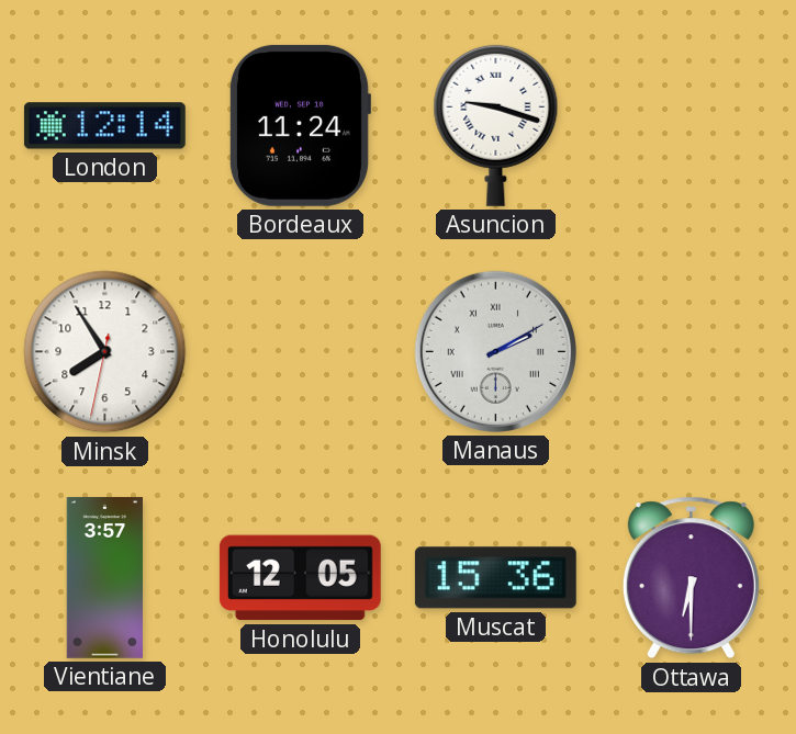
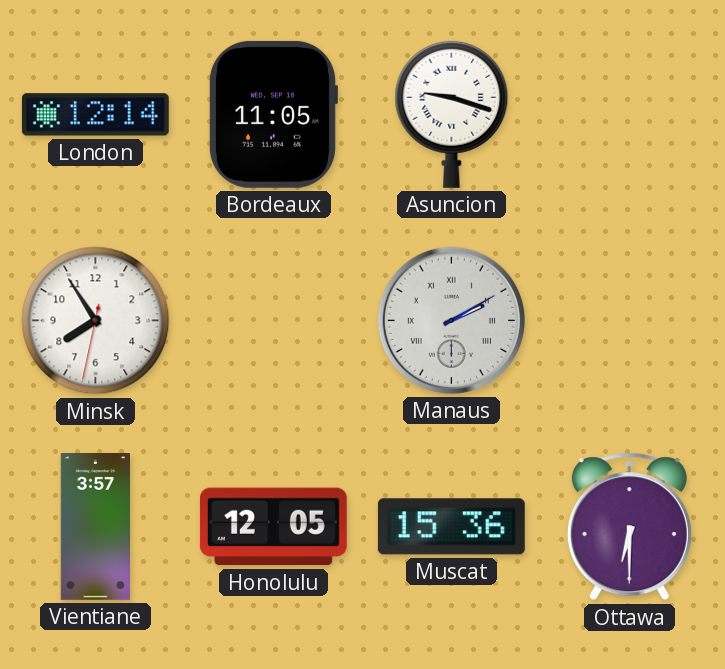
Bordeaux: 11:24 -> 11:05
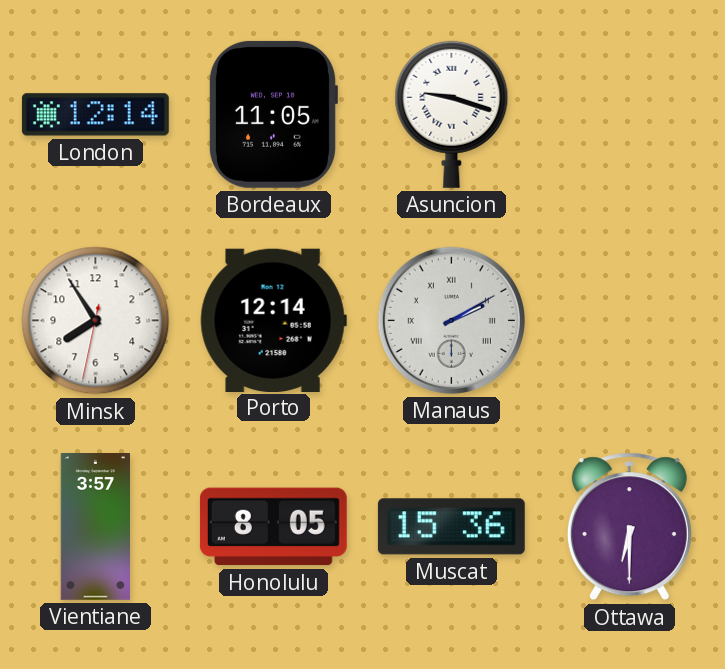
Porto: none -> 12:14
Honolulu: 12:05 -> 8:05
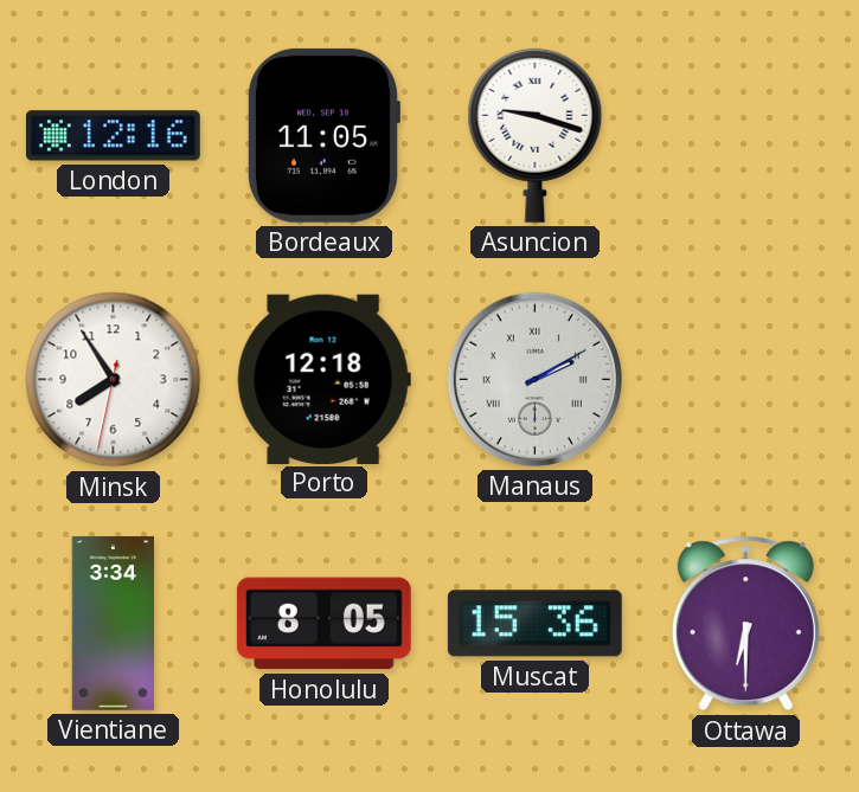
London: 12:14 -> 12:16
Porto: 12:14 -> 12:18
Vientiane: 3:57 -> 3:34
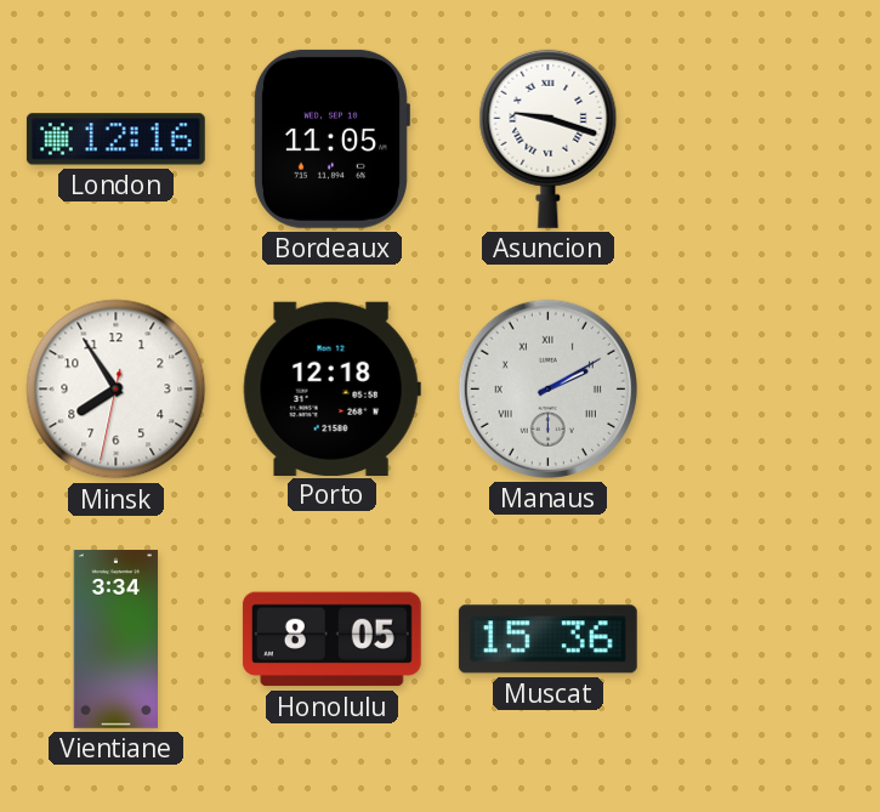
Ottawa: 6:30 -> none
